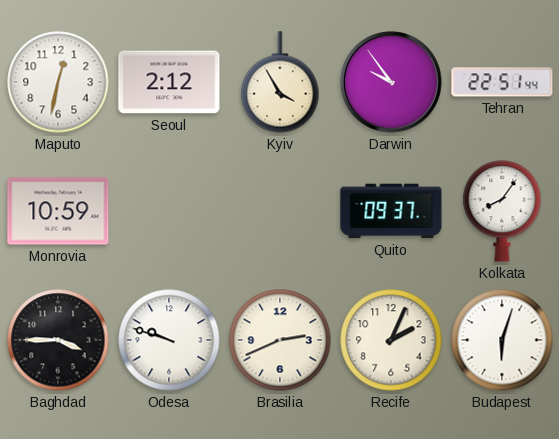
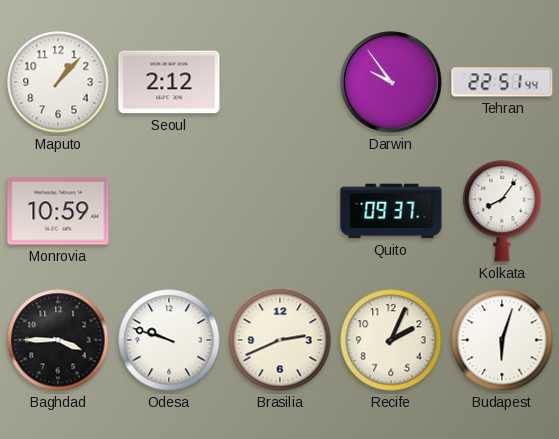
Maputo: 12:32 -> 1:07
Kyiv: 3:55 -> none
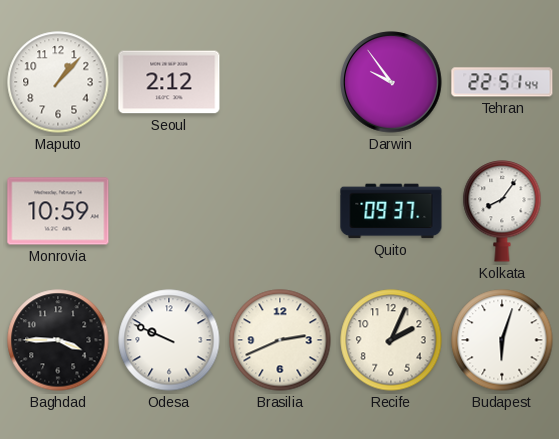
Odesa: 9:48 -> 9:49
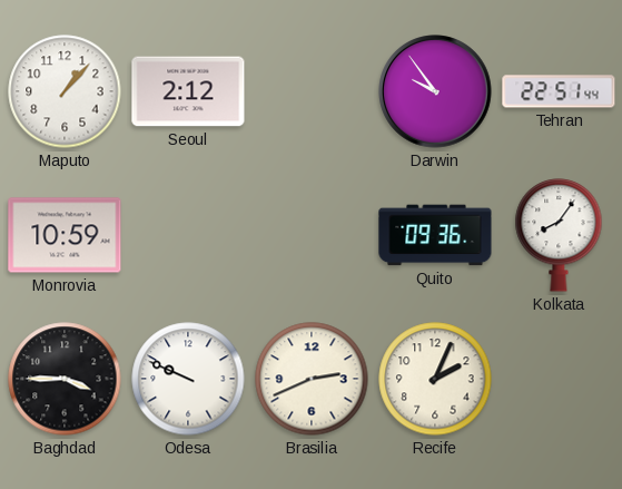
Quito: 09:37 -> 09:36
Budapest: 6:03 -> none
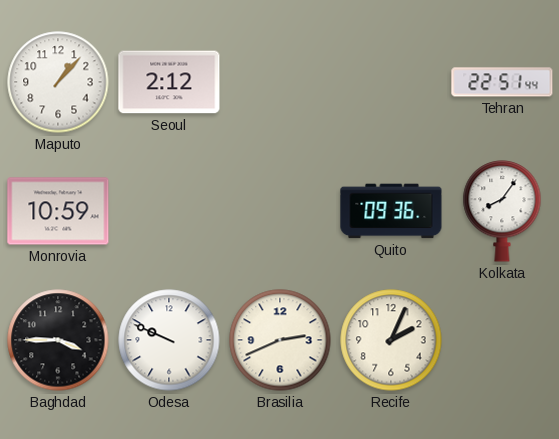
Darwin: 9:54 -> none
